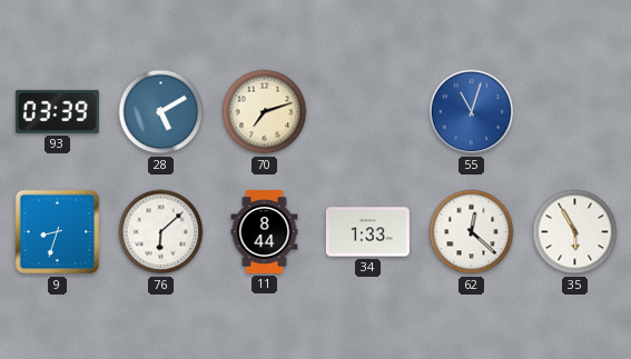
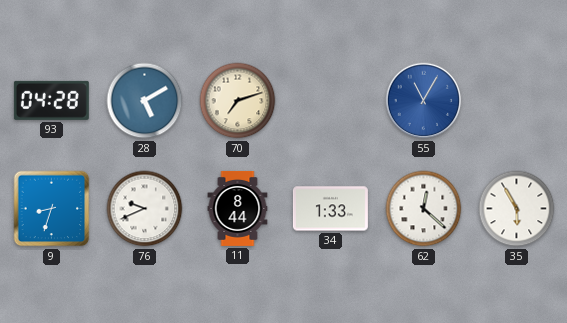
93: 03:39 -> 04:28
55: 11:03 -> 11:05
76: 6:08 -> 9:41
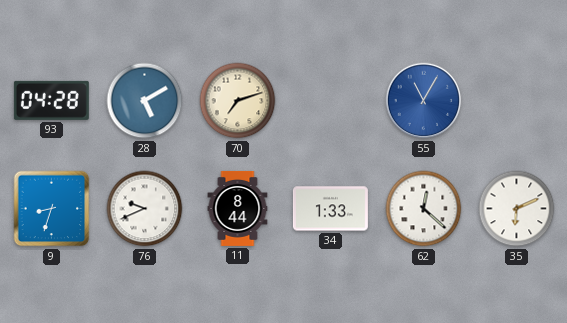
35: 5:55 -> 6:11
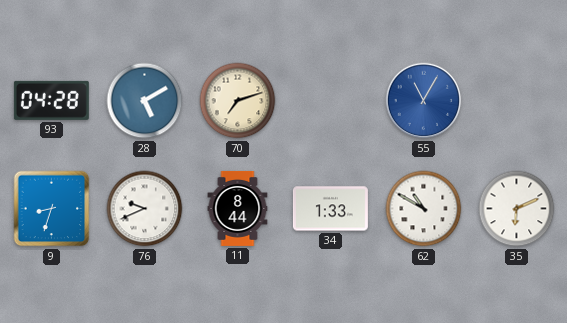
62: 12:22 -> 10:50
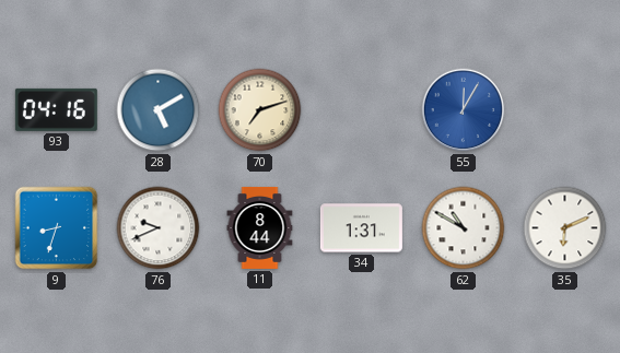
93: 04:28 -> 04:16
55: 11:05 -> 12:05
34: 1:33 -> 1:31
